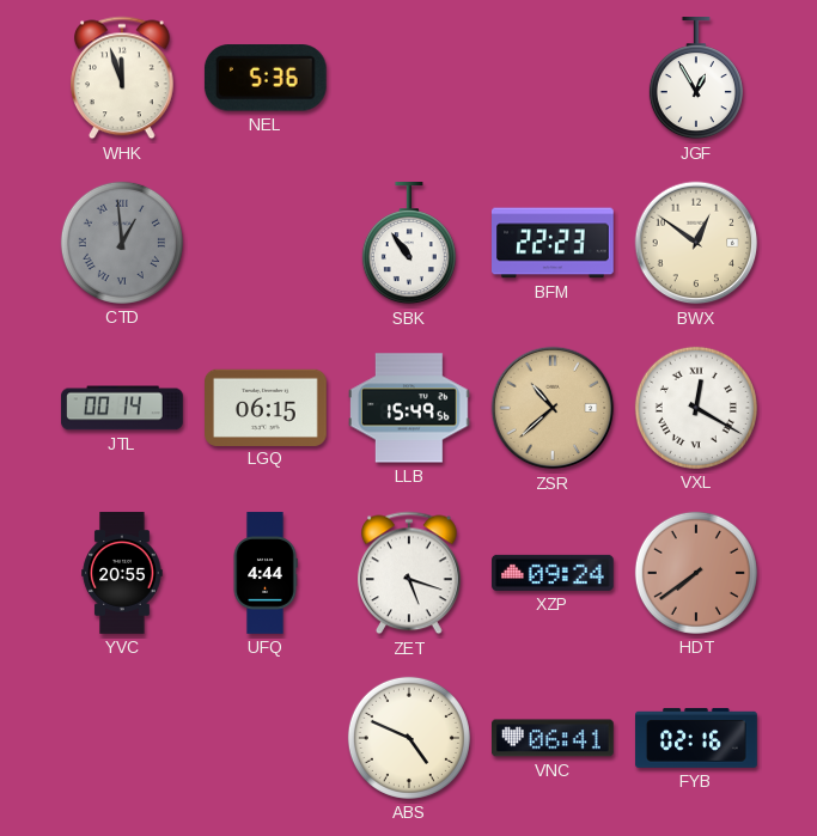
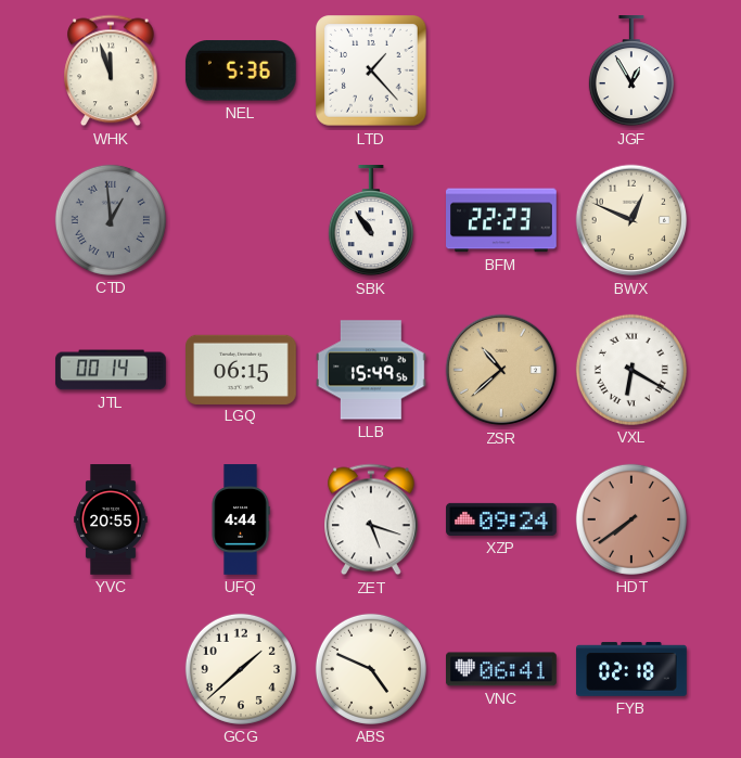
LTD: none -> 1:23
BWX: 12:51 -> 12:49
VXL: 12:20 -> 6:20
GCG: none -> 1:38
FYB: 02:16 -> 02:18
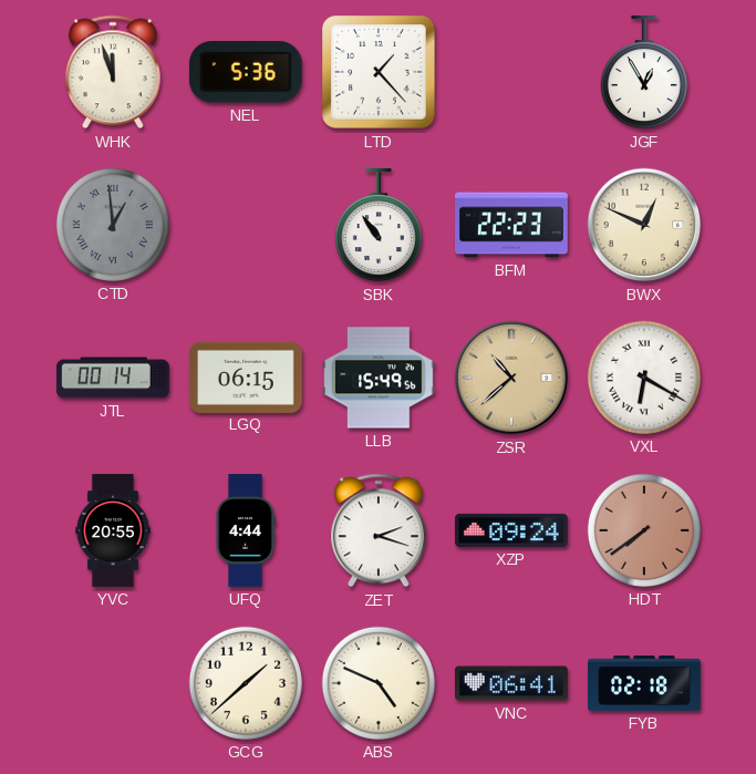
ZET: 5:18 -> 2:18
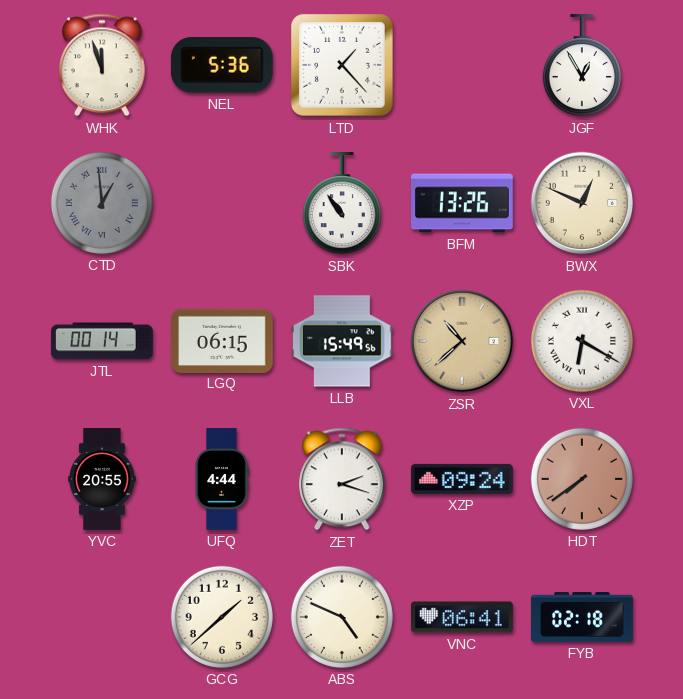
BFM: 22:23 -> 13:26
